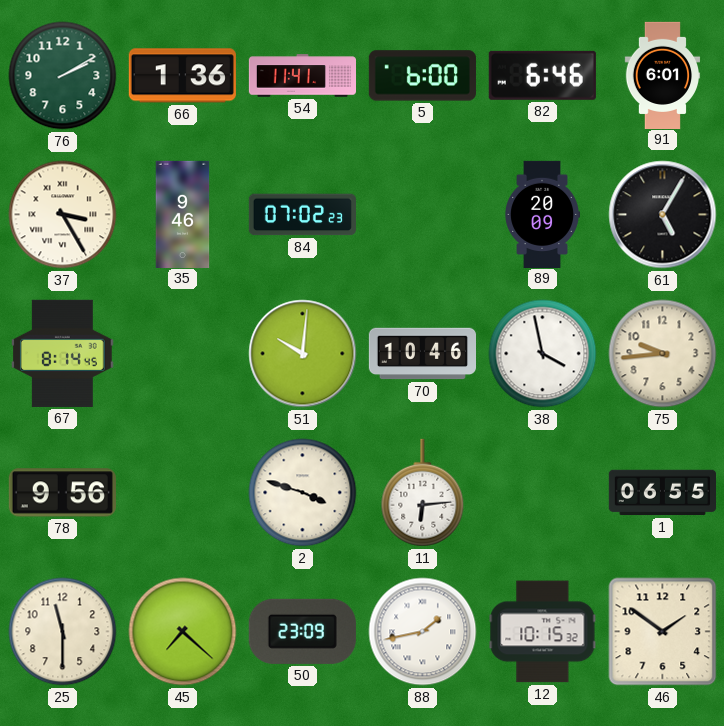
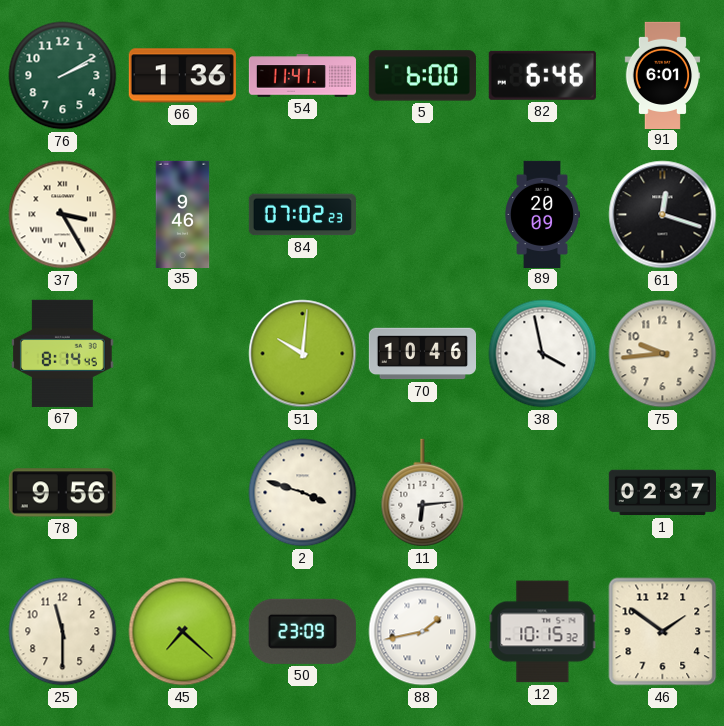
61: 5:05 -> 12:18
1: 06:55 -> 02:37
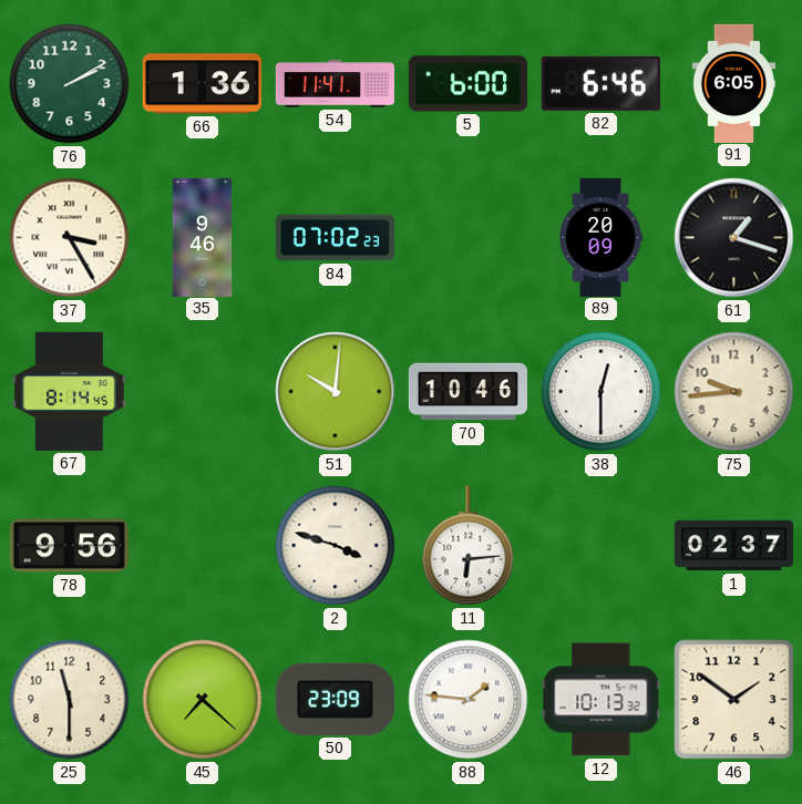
91: 6:01 -> 6:05
61: 12:18 -> 1:18
38: 3:58 -> 12:30
88: 1:43 -> 1:46
12: 10:15 -> 10:13
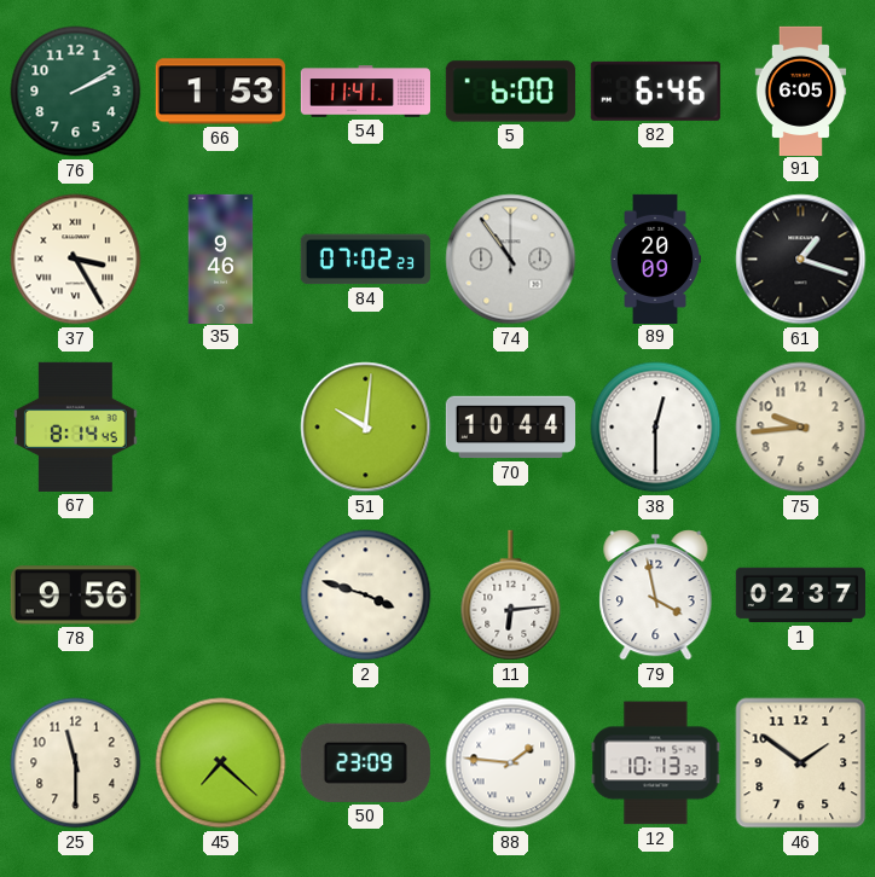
66: 1:36 -> 1:53
74: none -> 10:54
70: 10:46 -> 10:44
79: none -> 3:58
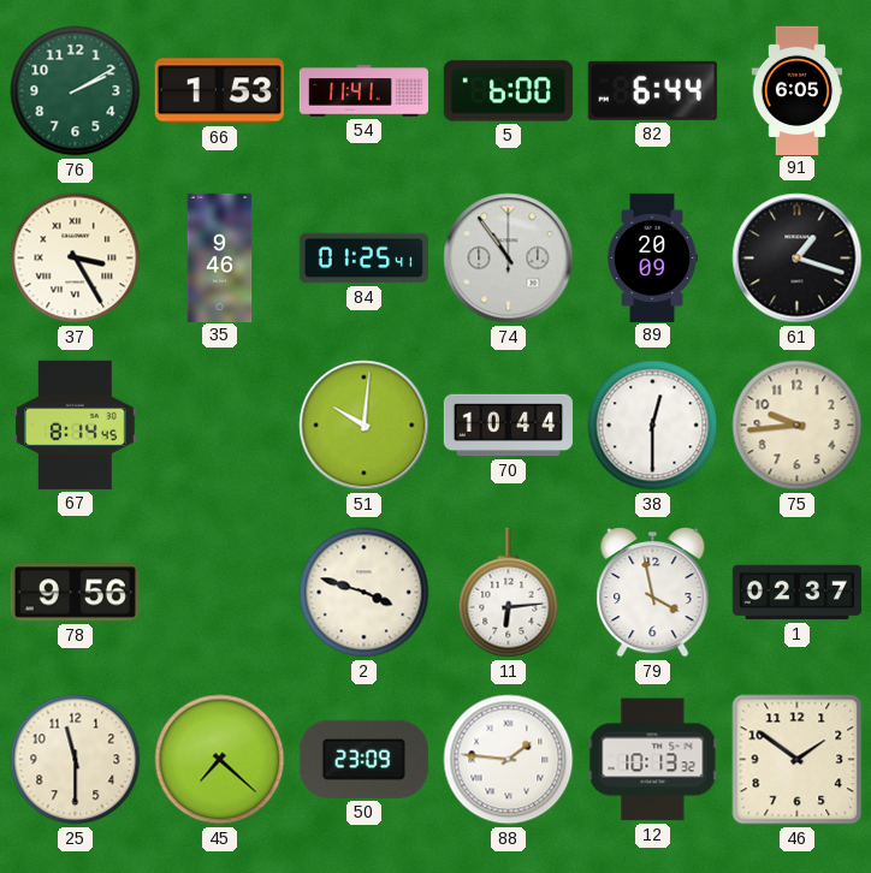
82: 6:46 -> 6:44
84: 07:02 -> 01:25
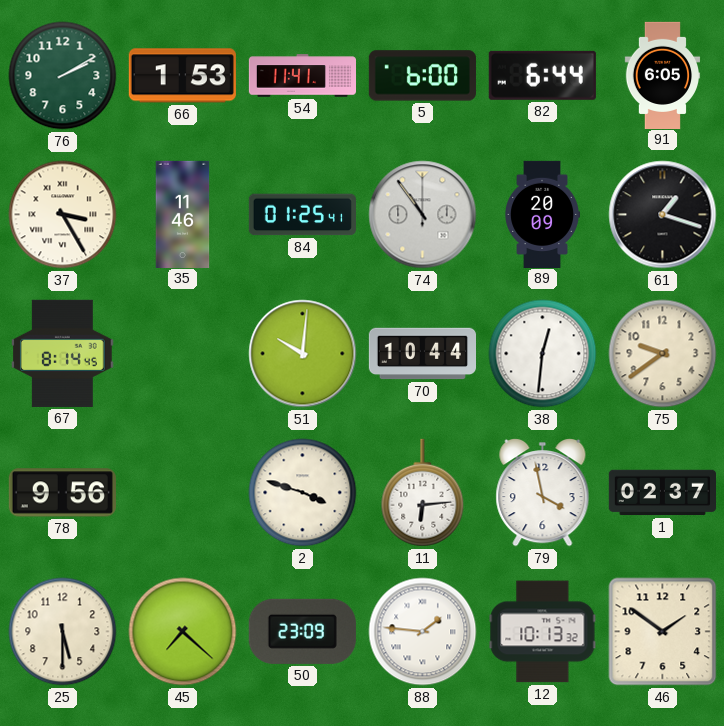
35: 9:46 -> 11:46
38: 12:30 -> 12:31
75: 9:44 -> 9:39
25: 11:30 -> 5:30
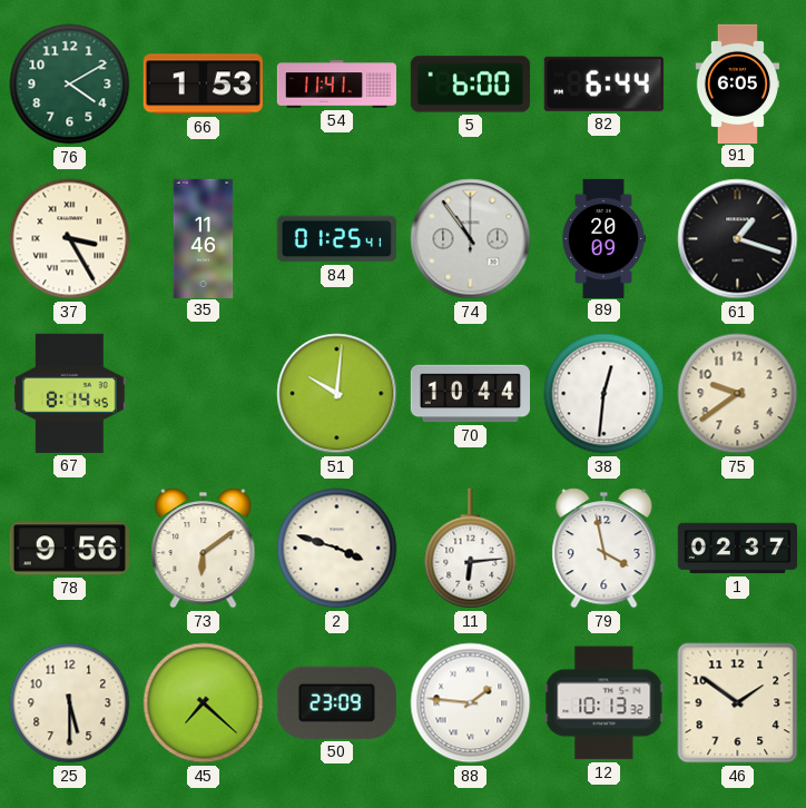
76: 2:10 -> 4:10
73: none -> 6:09
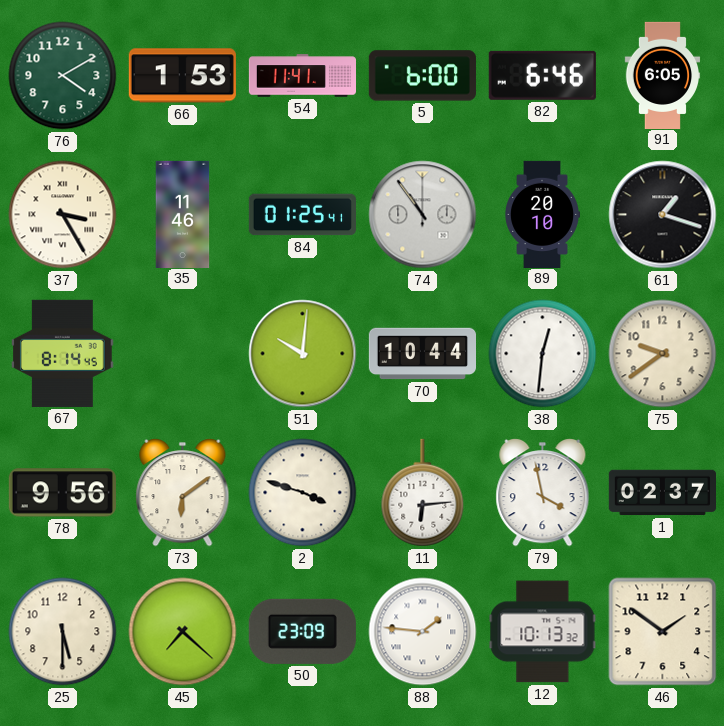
82: 6:44 -> 6:46
89: 20:09 -> 20:10
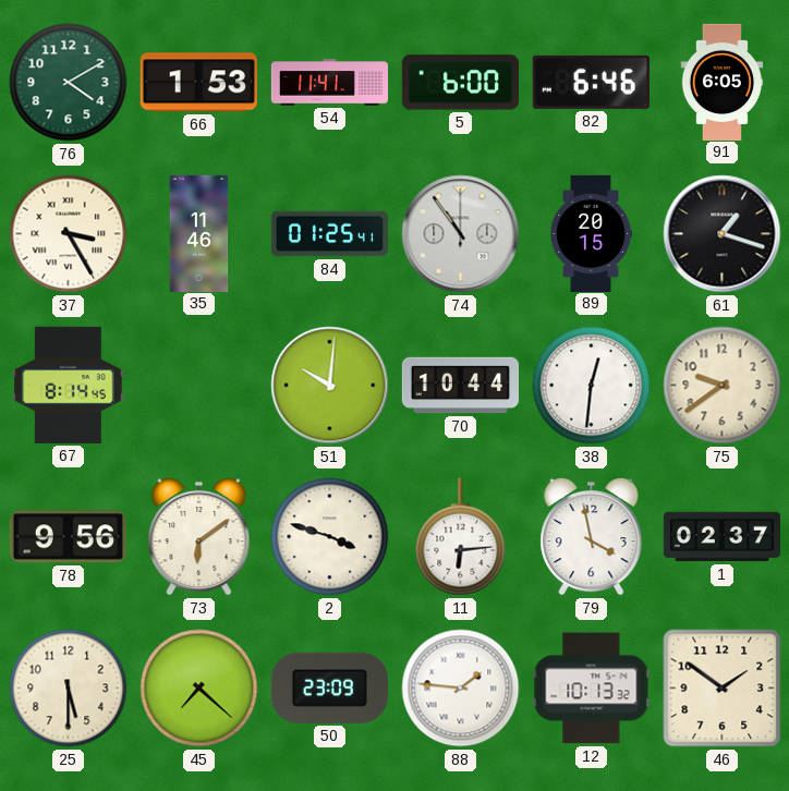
89: 20:10 -> 20:15
